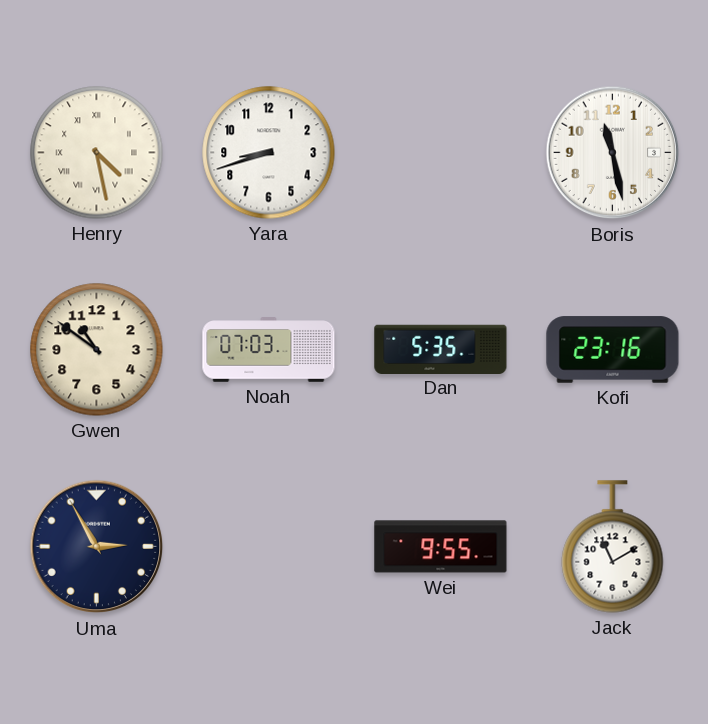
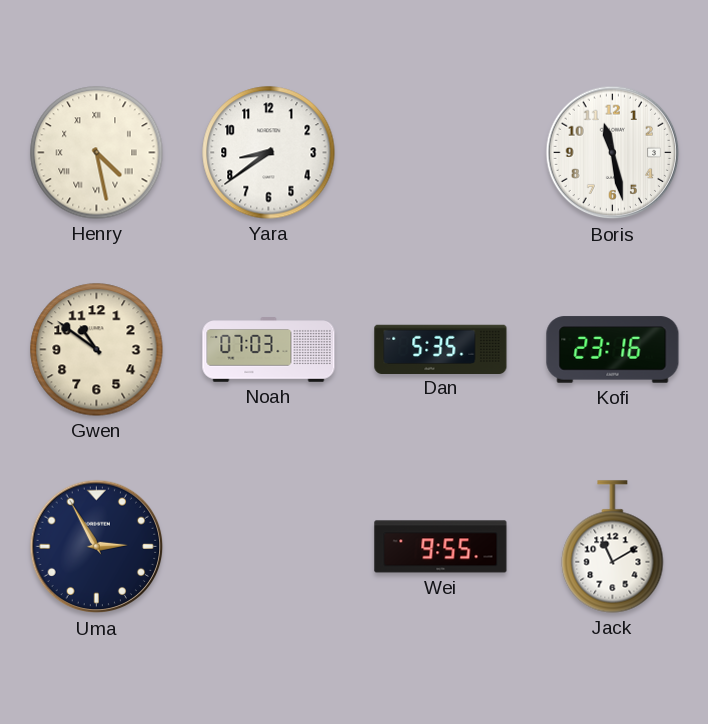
Yara: 8:42 -> 8:39
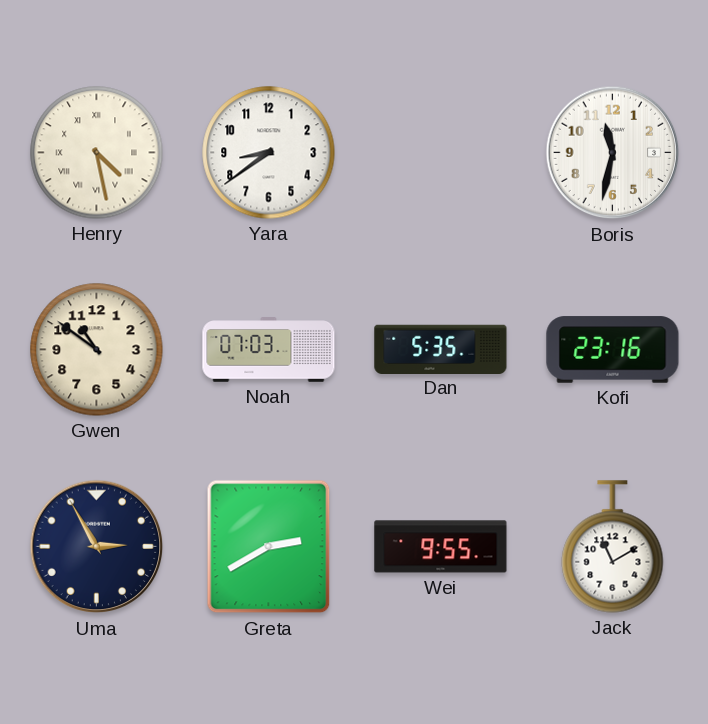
Boris: 11:28 -> 11:32
Greta: none -> 2:40
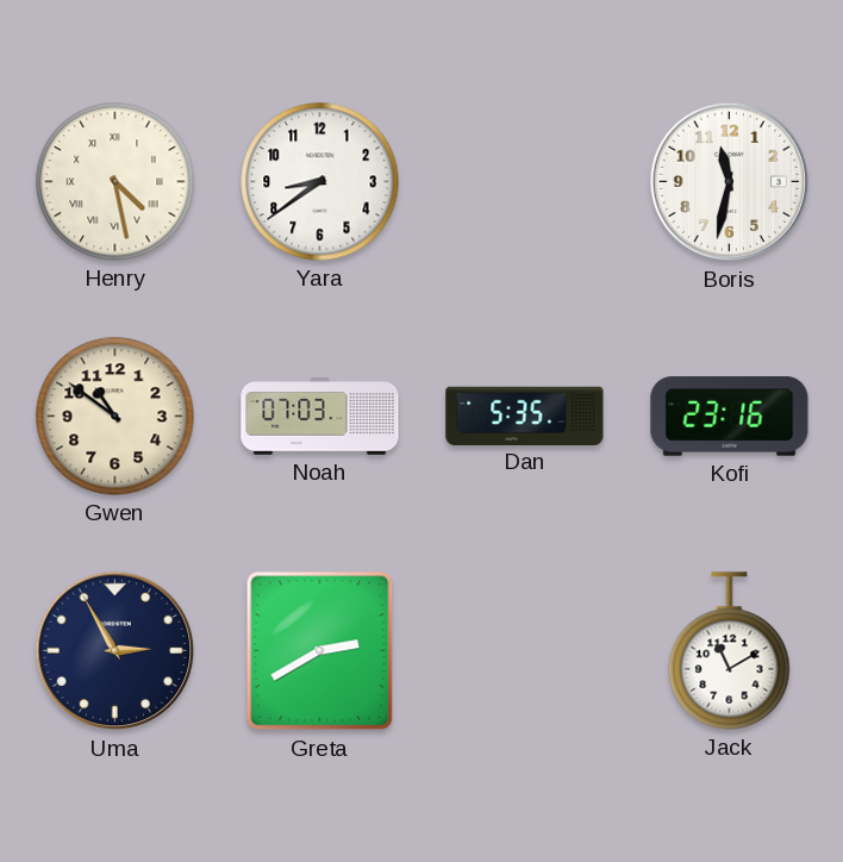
Wei: 9:55 -> none
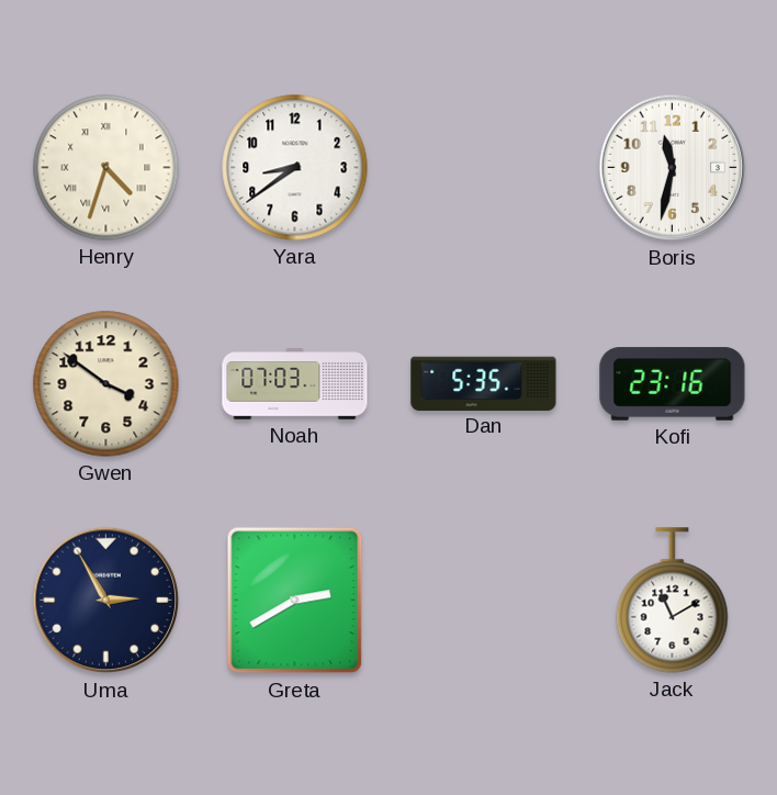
Henry: 4:28 -> 4:33
Gwen: 10:51 -> 3:51
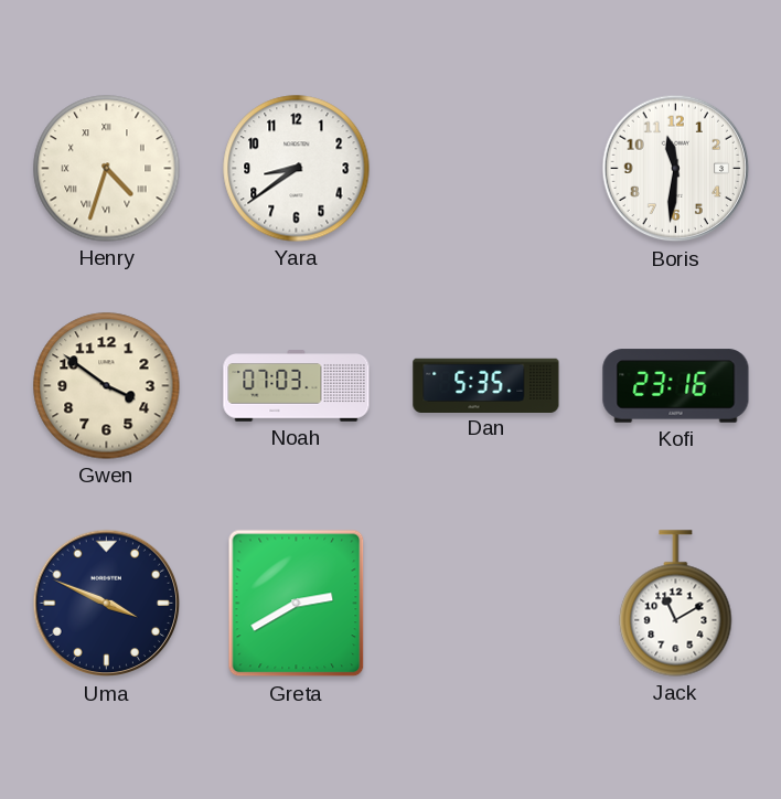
Boris: 11:32 -> 11:31
Uma: 2:55 -> 3:49
